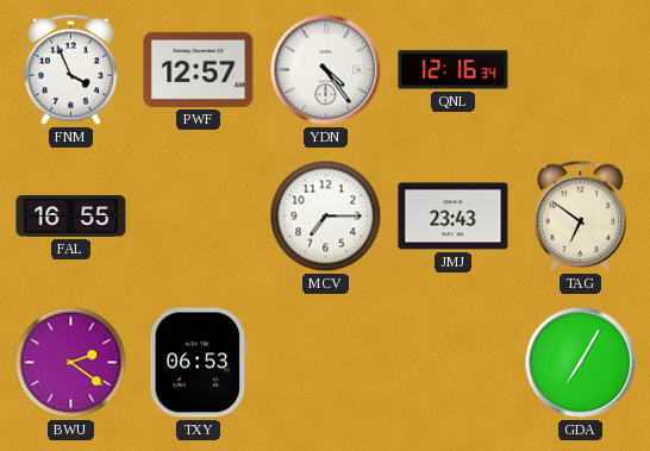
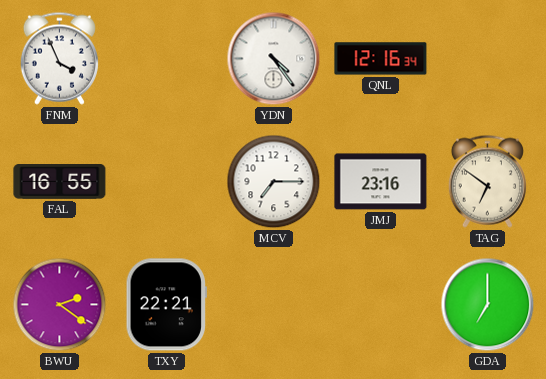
PWF: 12:57 -> none
JMJ: 23:43 -> 23:16
TXY: 06:53 -> 22:21
GDA: 7:05 -> 7:00
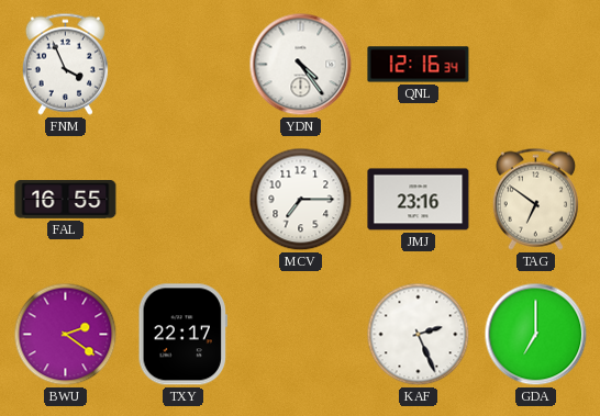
TXY: 22:21 -> 22:17
KAF: none -> 2:26
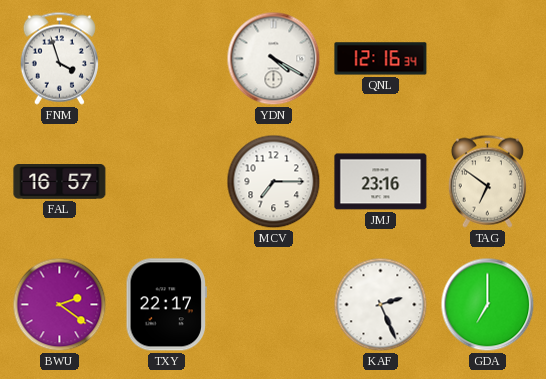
FNM: 3:56 -> 3:57
YDN: 4:24 -> 4:20
FAL: 16:55 -> 16:57
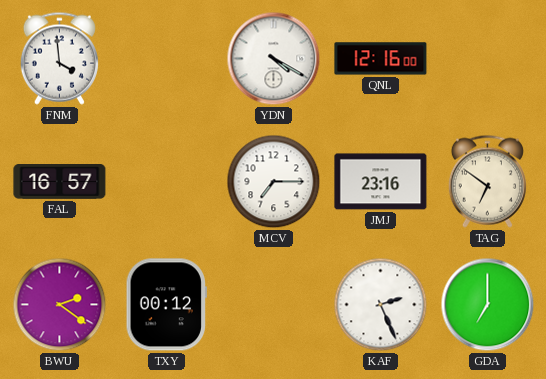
FNM: 3:57 -> 3:59
QNL: 12:16:34 -> 12:16:00
TXY: 22:17 -> 00:12
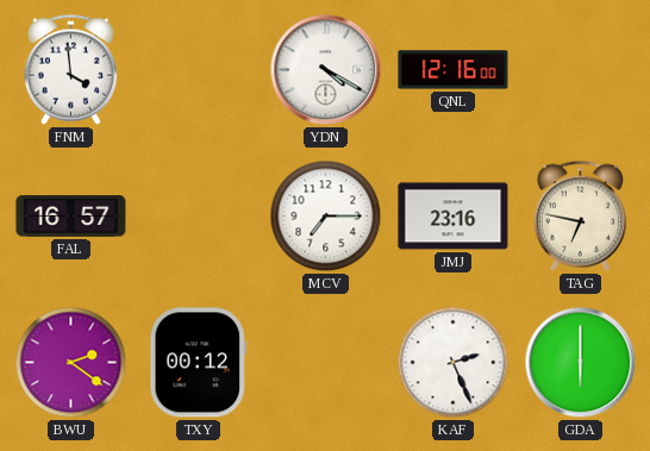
TAG: 6:51 -> 6:47
GDA: 7:00 -> 6:00
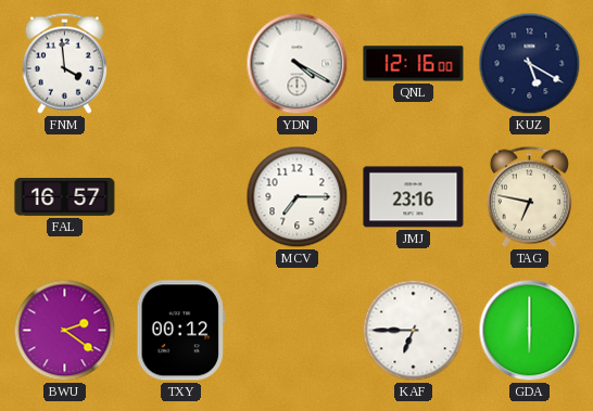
KUZ: none -> 5:20
KAF: 2:26 -> 6:45
